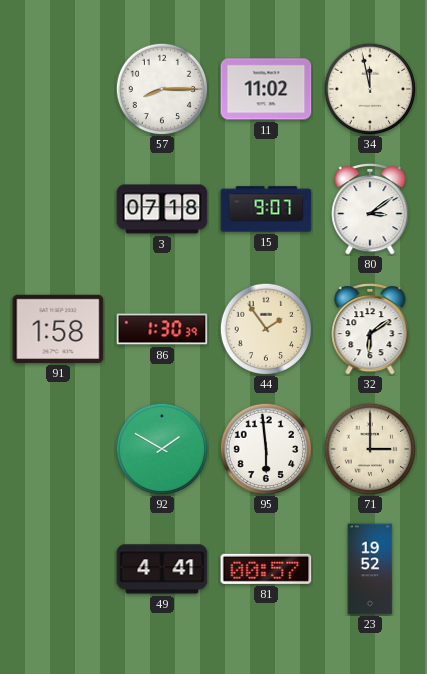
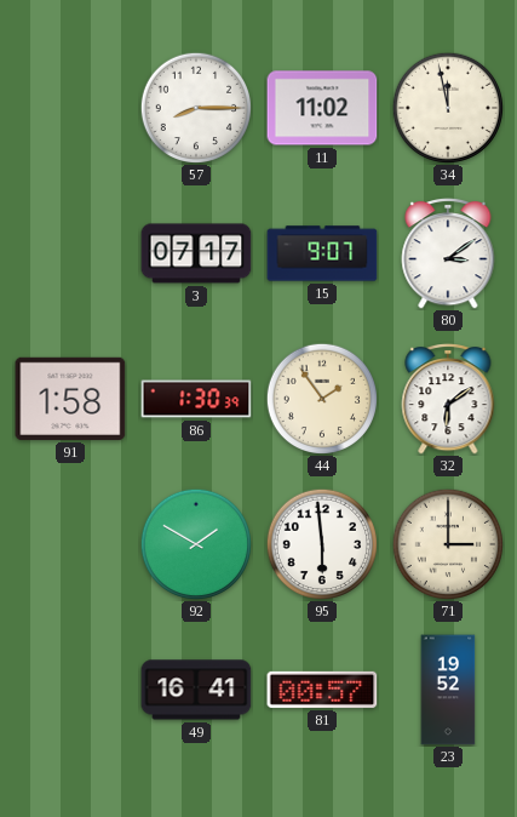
3: 07:18 -> 07:17
49: 4:41 -> 16:41
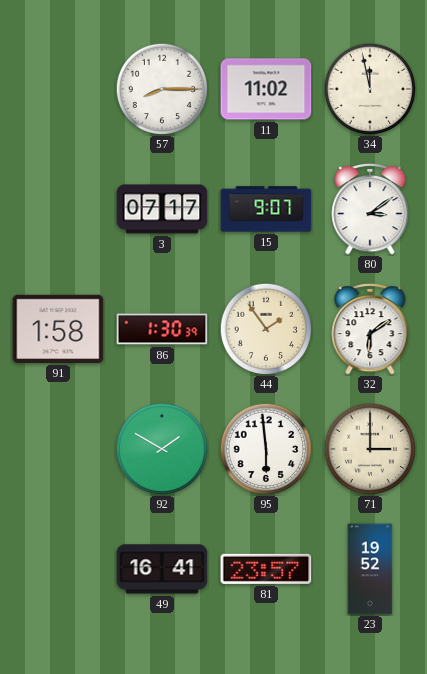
81: 00:57 -> 23:57
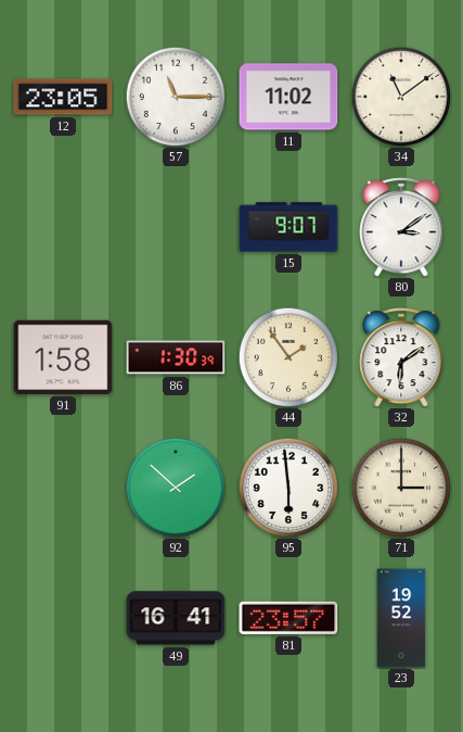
12: none -> 23:05
57: 8:15 -> 11:15
34: 11:58 -> 11:09
3: 07:17 -> none
92: 1:50 -> 1:52
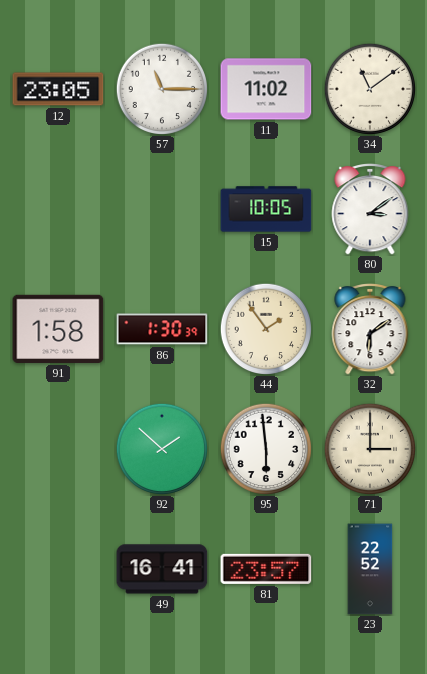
15: 9:07 -> 10:05
23: 19:52 -> 22:52
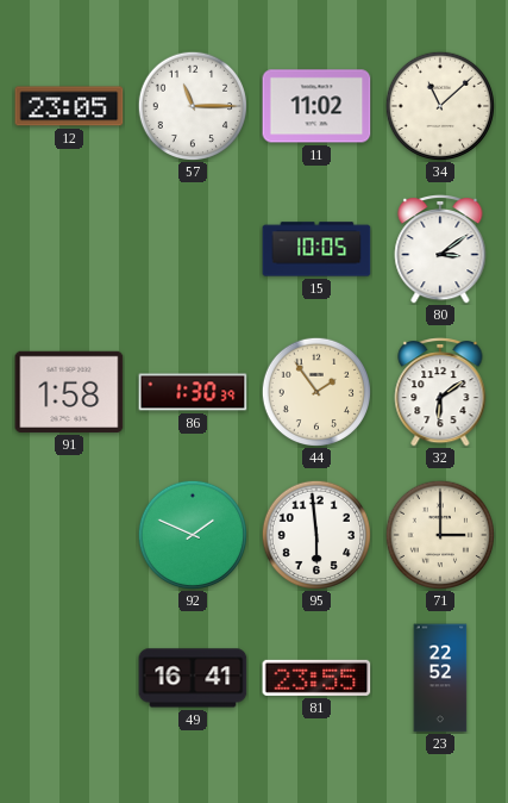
34: 11:09 -> 11:08
92: 1:52 -> 1:49
81: 23:57 -> 23:55
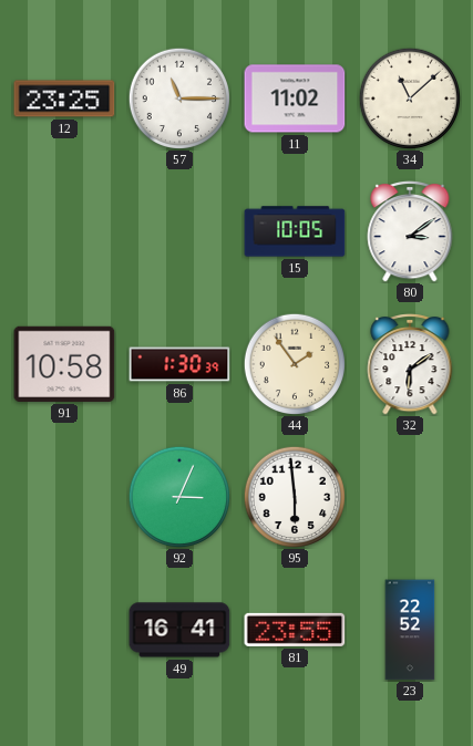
12: 23:05 -> 23:25
91: 1:58 -> 10:58
92: 1:49 -> 3:04
71: 3:00 -> none
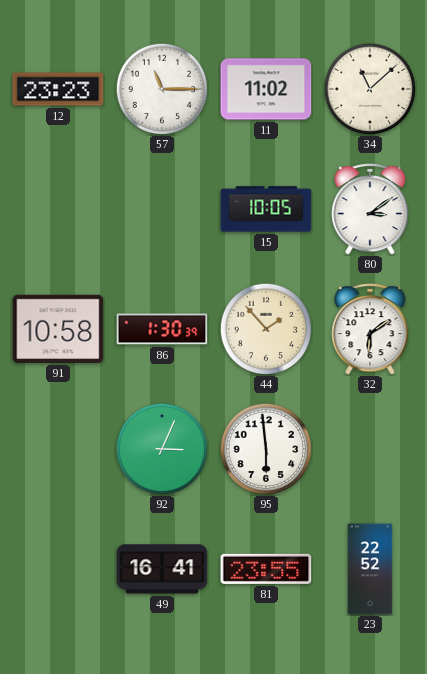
12: 23:25 -> 23:23
44: 1:54 -> 1:53
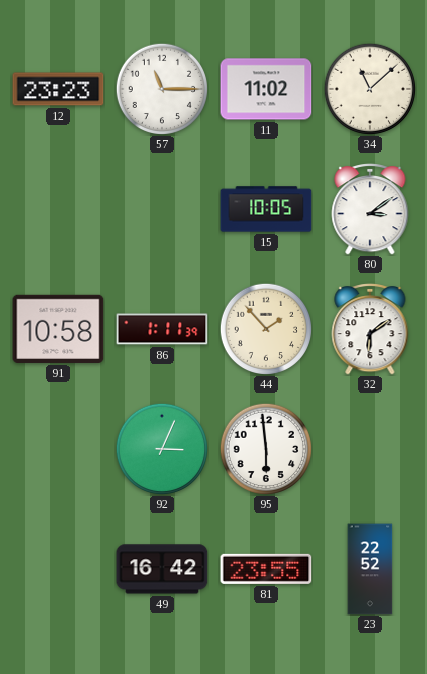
86: 1:30 -> 1:11
49: 16:41 -> 16:42
